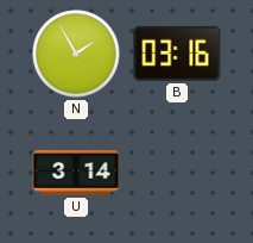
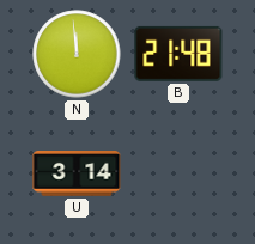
N: 1:55 -> 11:59
B: 03:16 -> 21:48
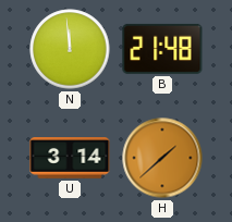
H: none -> 1:38
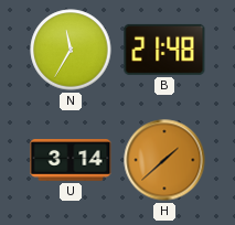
N: 11:59 -> 11:35
